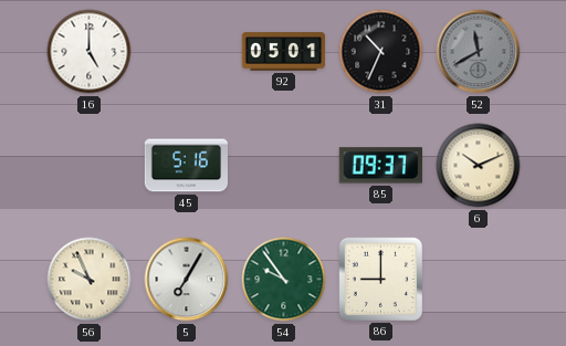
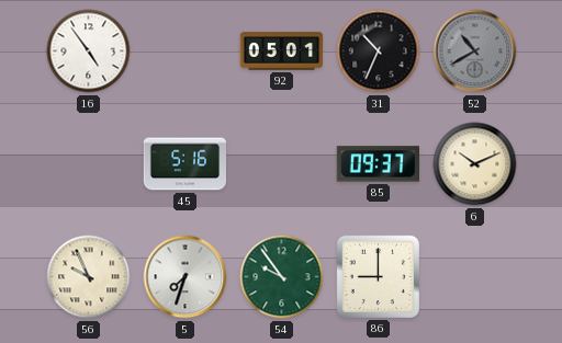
16: 5:00 -> 4:54
52: 11:40 -> 10:40
5: 7:05 -> 7:33
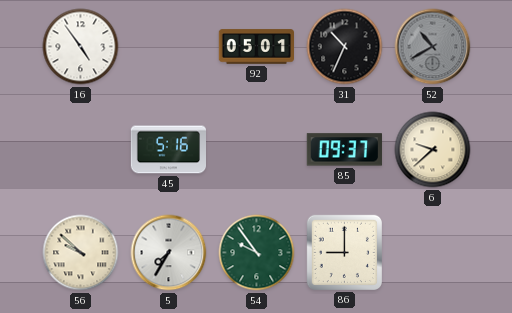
6: 10:11 -> 9:38
56: 9:56 -> 9:52
5: 7:33 -> 7:35
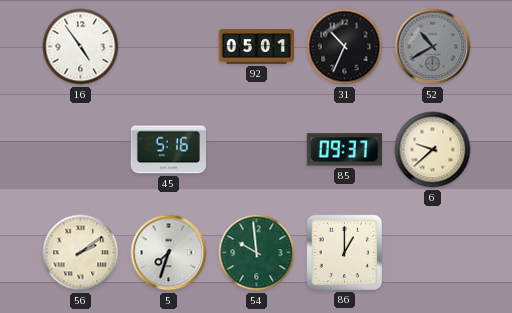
56: 9:52 -> 2:09
5: 7:35 -> 7:33
54: 9:54 -> 9:59
86: 9:00 -> 1:00
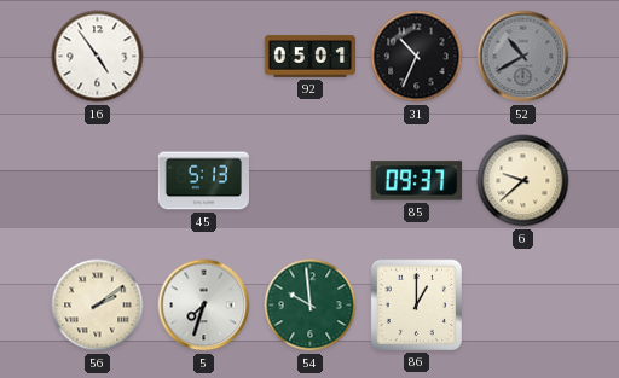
45: 5:16 -> 5:13
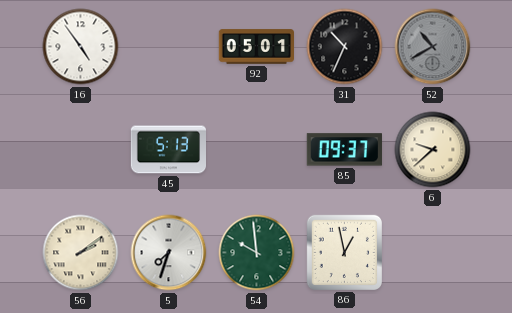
86: 1:00 -> 12:58
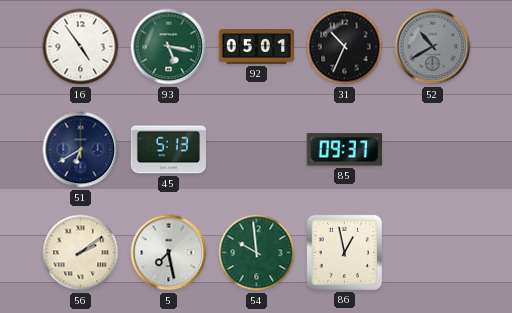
93: none -> 5:17
51: none -> 6:40
6: 9:38 -> none
5: 7:33 -> 7:28
